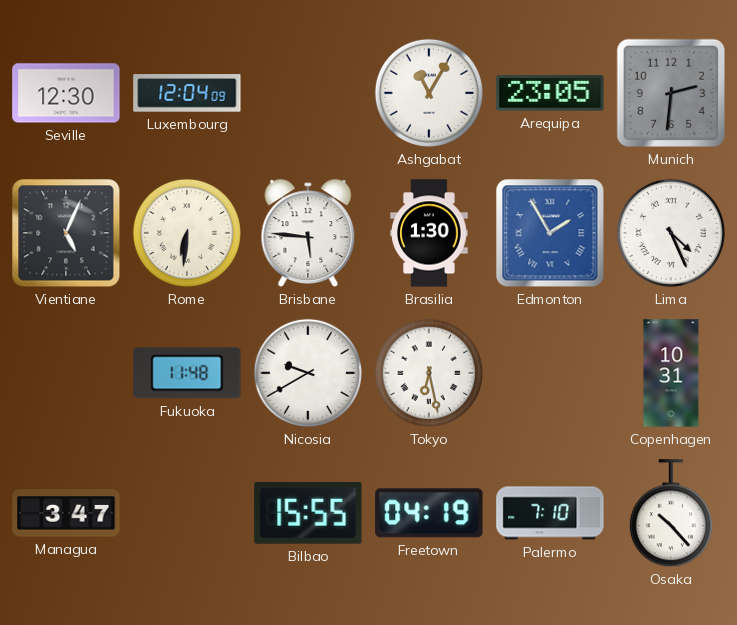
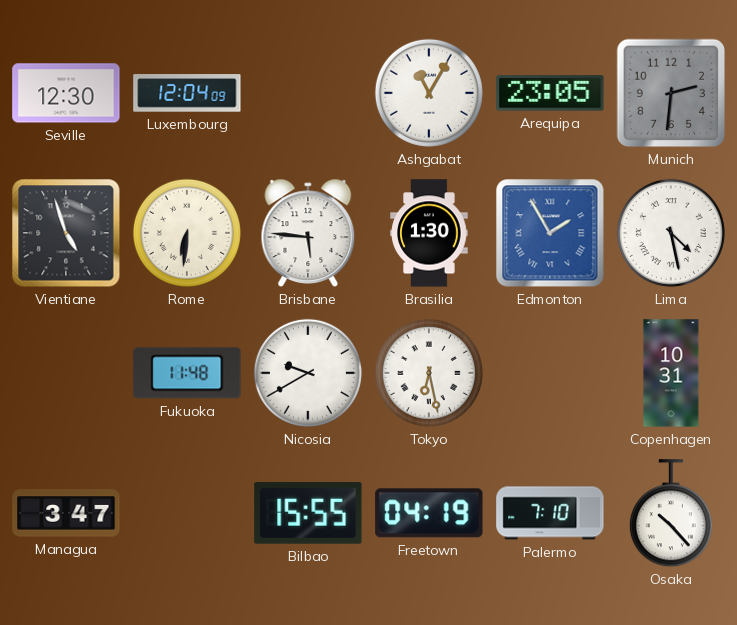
Vientiane: 5:04 -> 4:57
Lima: 4:26 -> 4:28
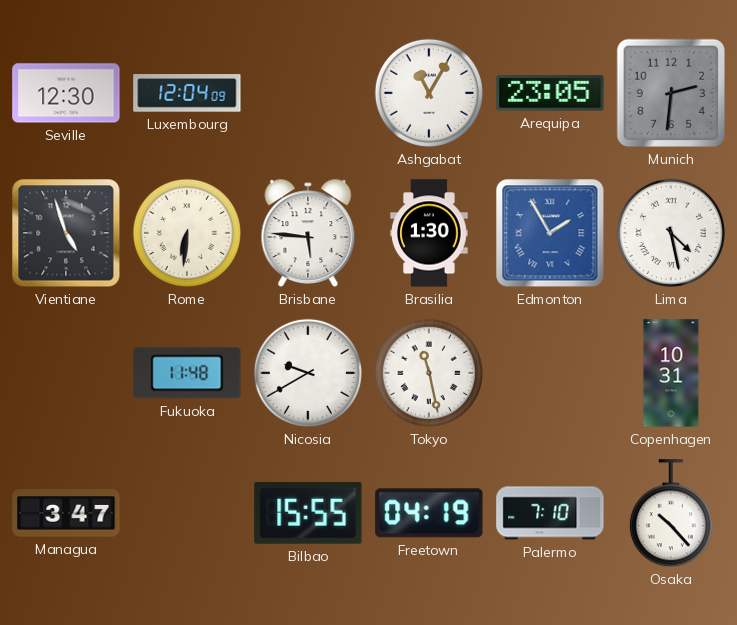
Tokyo: 6:28 -> 11:28
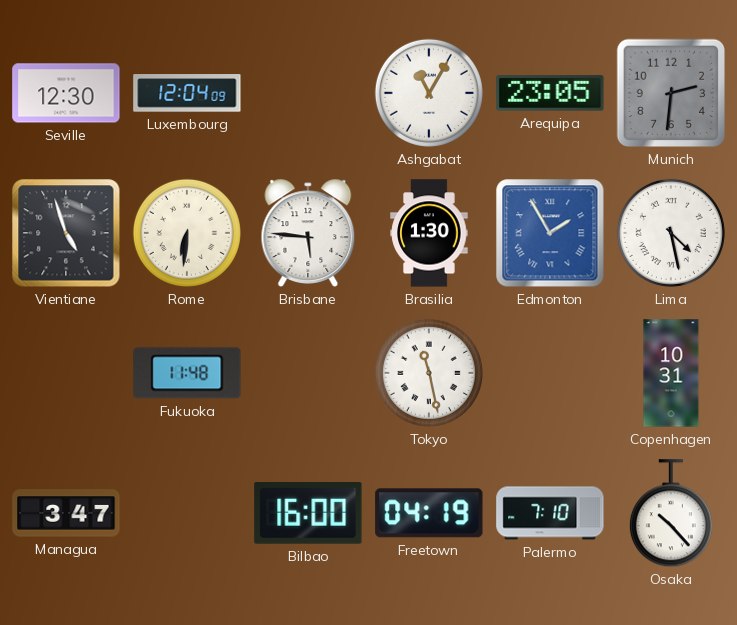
Nicosia: 9:40 -> none
Bilbao: 15:55 -> 16:00
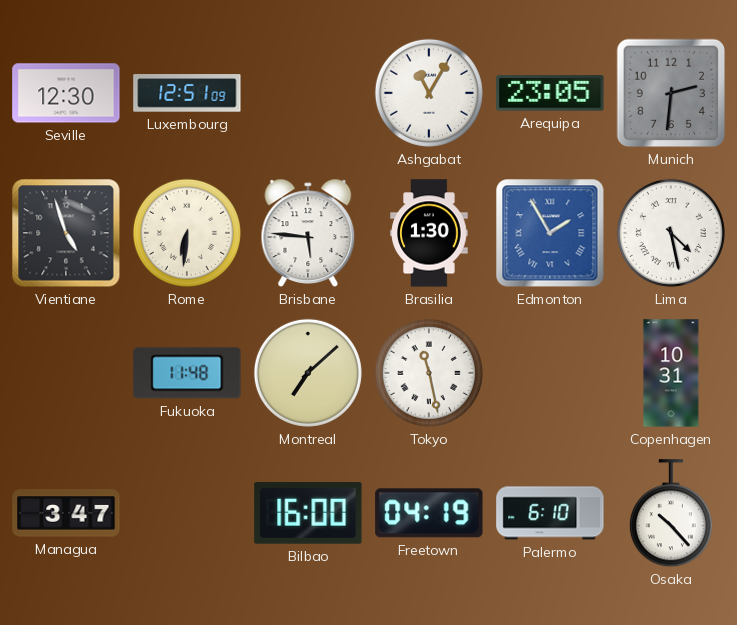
Luxembourg: 12:04 -> 12:51
Montreal: none -> 7:08
Palermo: 7:10 -> 6:10
